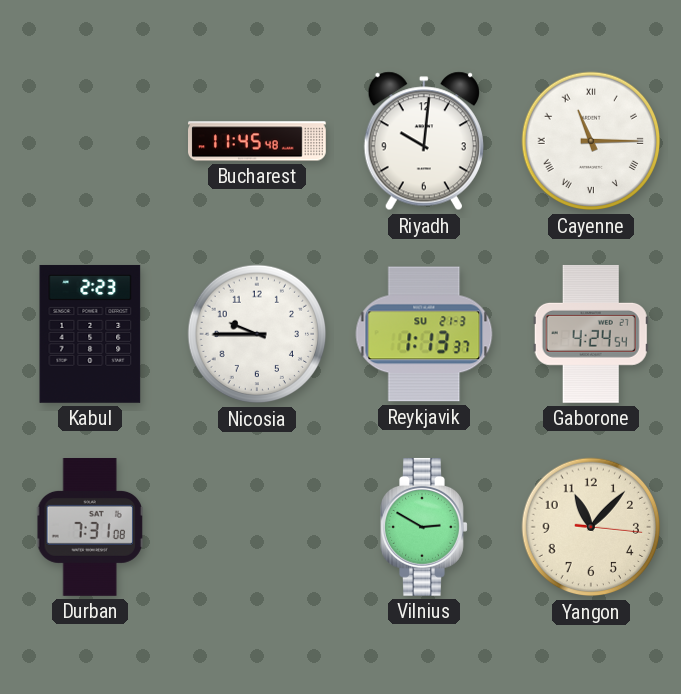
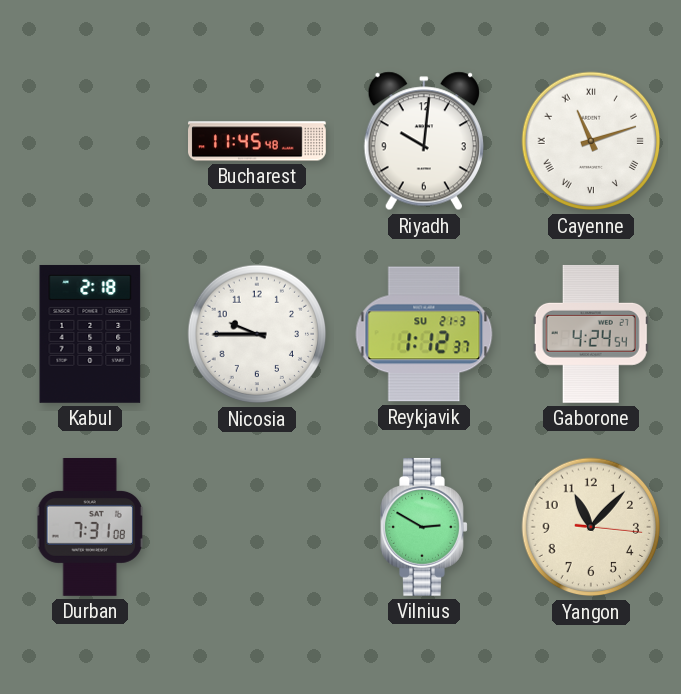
Cayenne: 11:15 -> 11:12
Kabul: 2:23 -> 2:18
Reykjavik: 1:13 -> 1:12
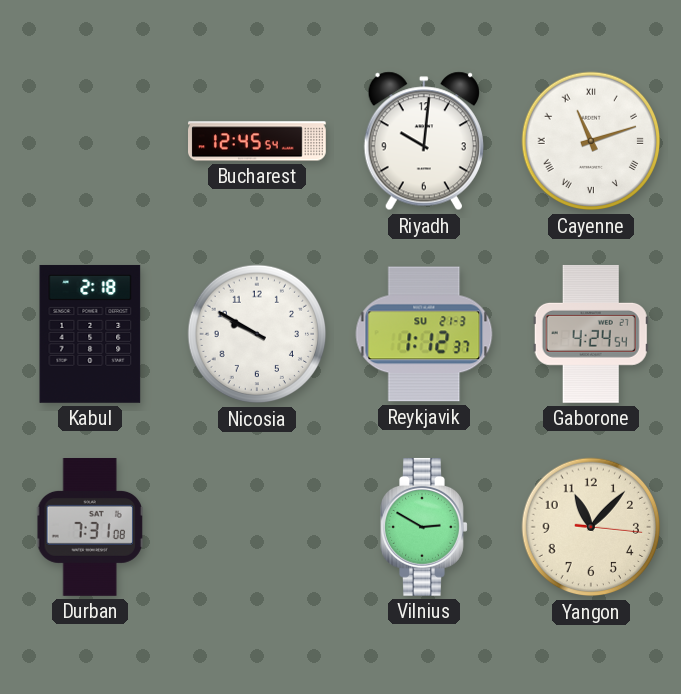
Bucharest: 11:45 -> 12:45
Nicosia: 9:45 -> 9:50
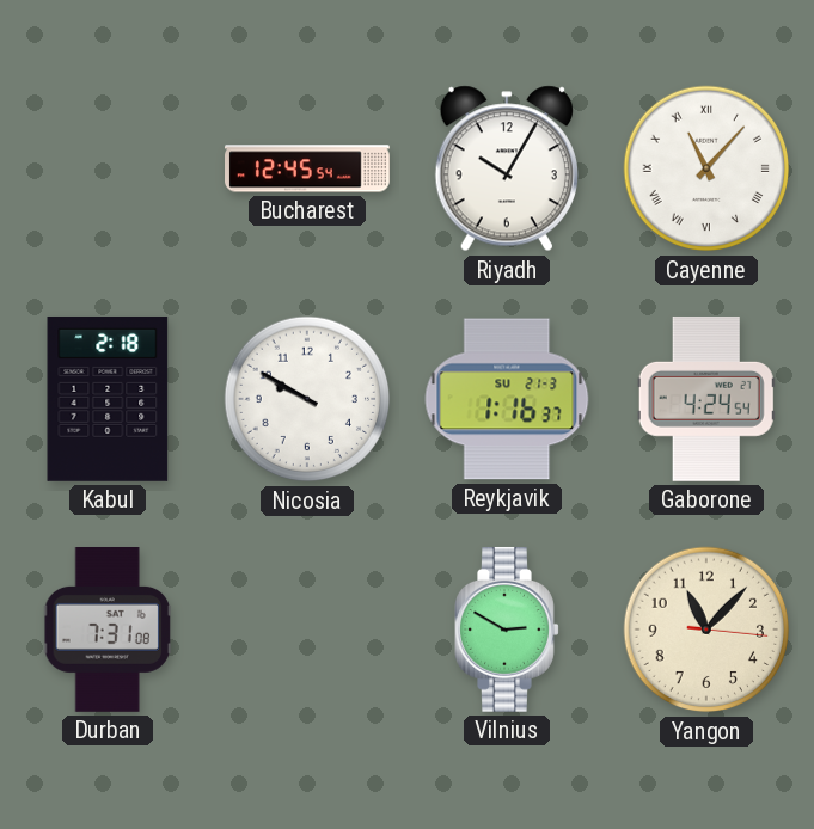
Riyadh: 10:01 -> 10:05
Cayenne: 11:12 -> 11:07
Reykjavik: 1:12 -> 1:16
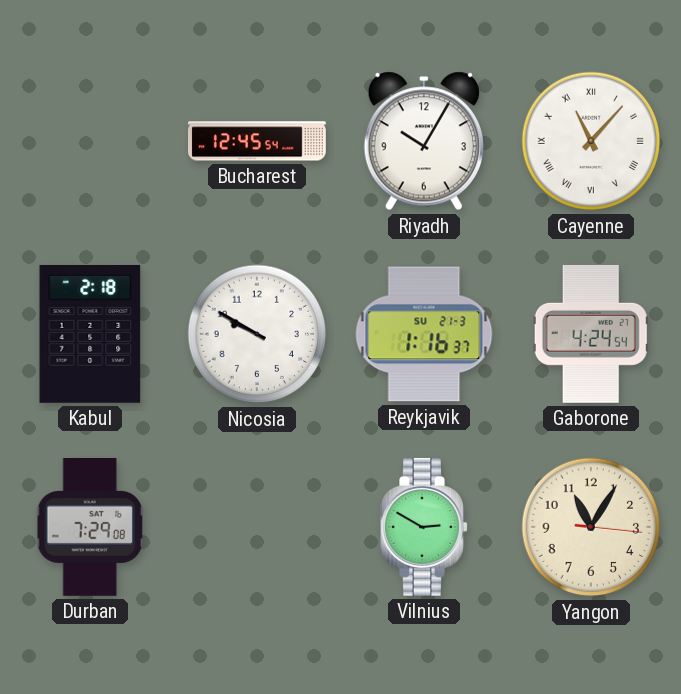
Durban: 7:31 -> 7:29
Yangon: 11:07 -> 11:05
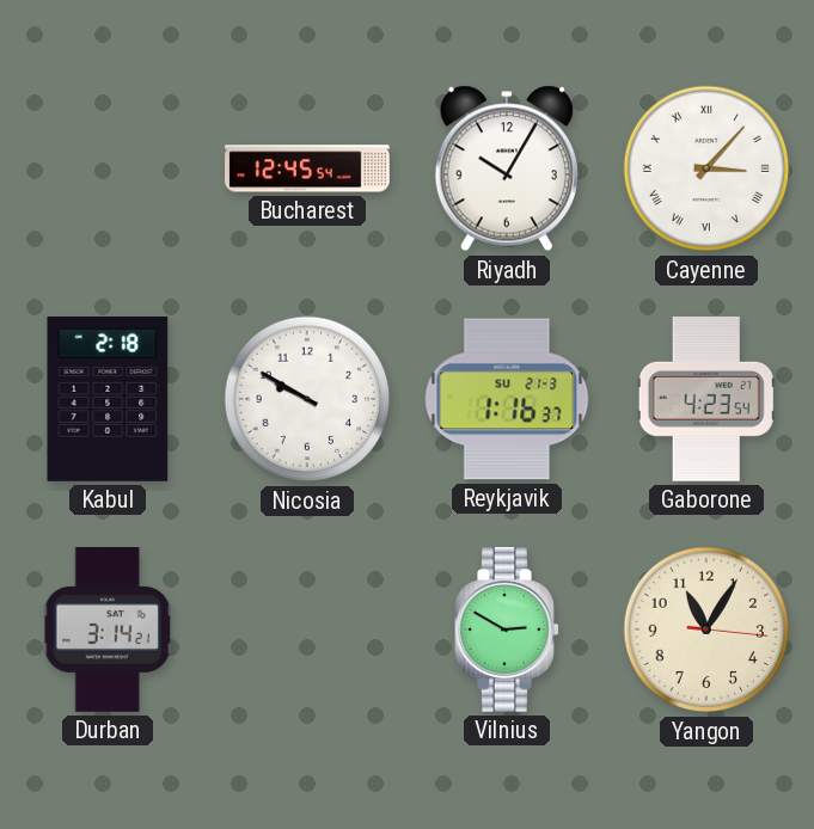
Cayenne: 11:07 -> 3:07
Gaborone: 4:24 -> 4:23
Durban: 7:29 -> 3:14
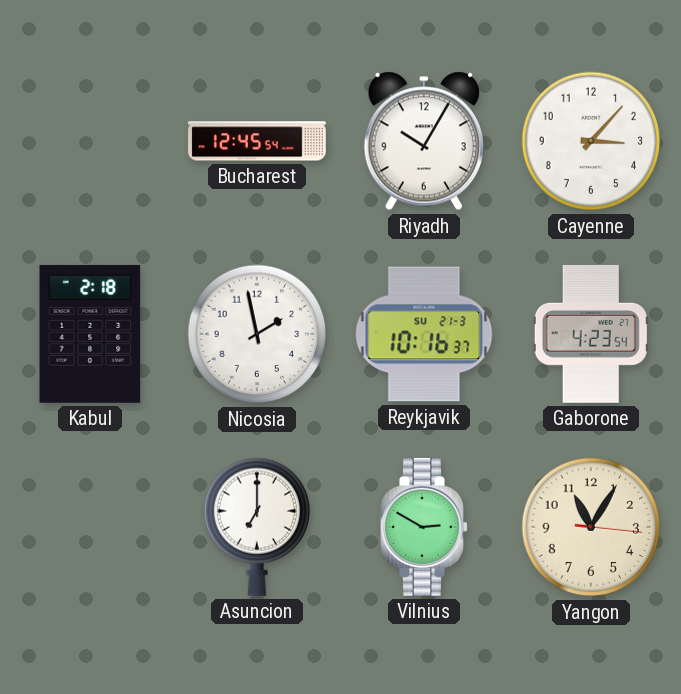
Cayenne numerals: Roman -> Arabic
Nicosia: 9:50 -> 1:58
Reykjavik: 1:16 -> 10:16
Durban: 3:14 -> none
Asuncion: none -> 7:00
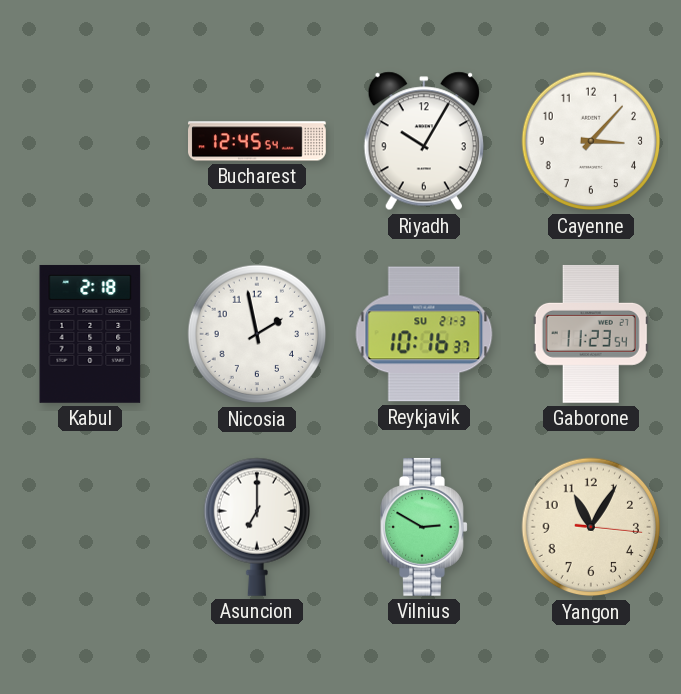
Gaborone: 4:23 -> 11:23
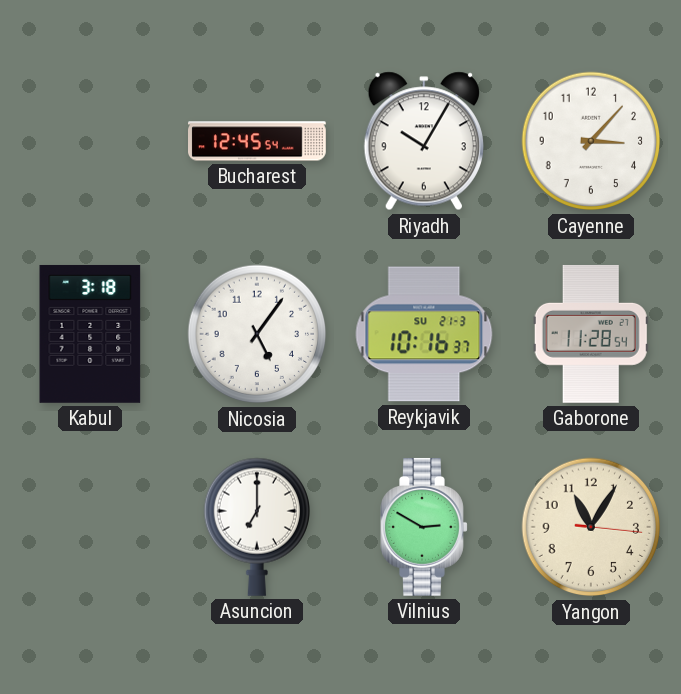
Kabul: 2:18 -> 3:18
Nicosia: 1:58 -> 5:06
Gaborone: 11:23 -> 11:28
